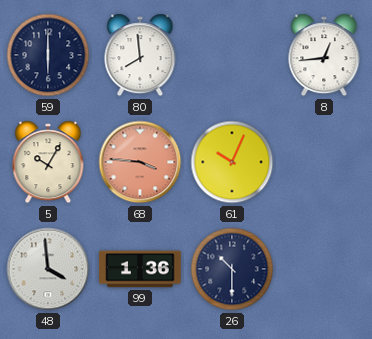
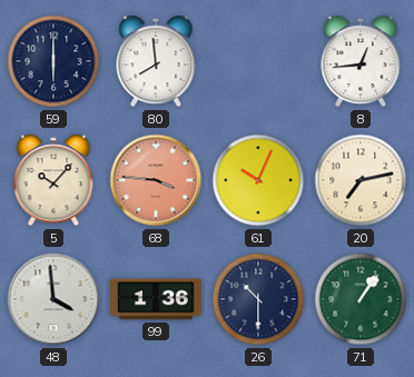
5: 10:05 -> 10:07
20: none -> 7:13
71: none -> 1:06
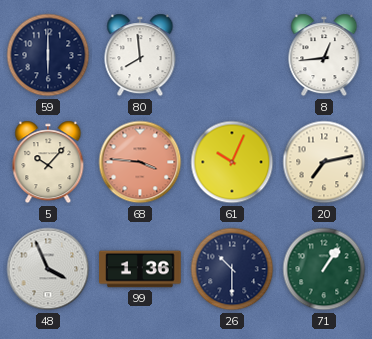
48: 3:59 -> 3:56
